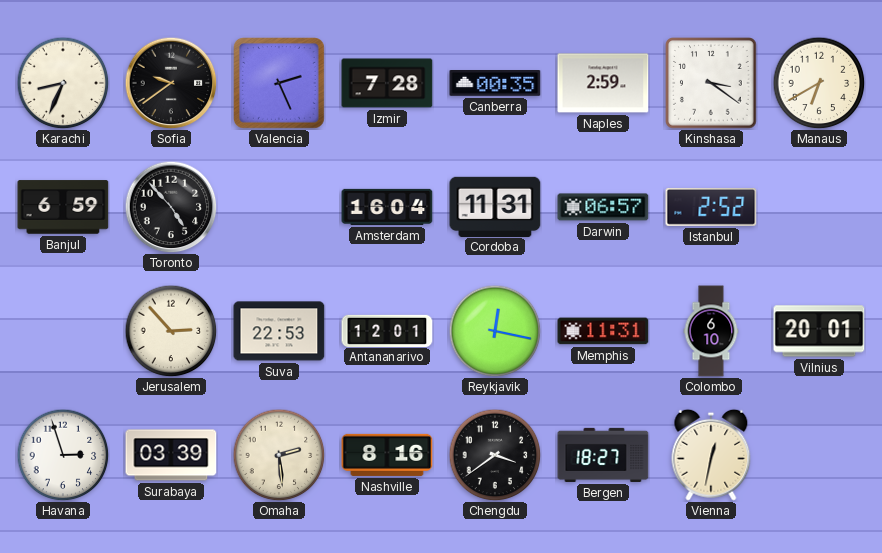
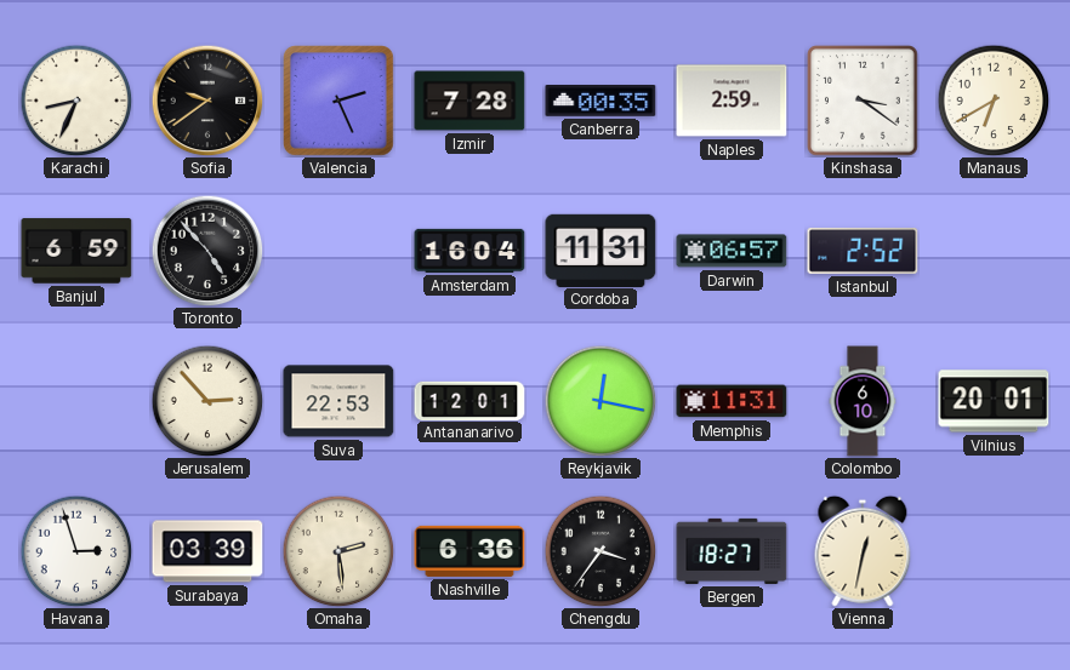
Nashville: 8:16 -> 6:36
Chengdu: 3:39 -> 3:36
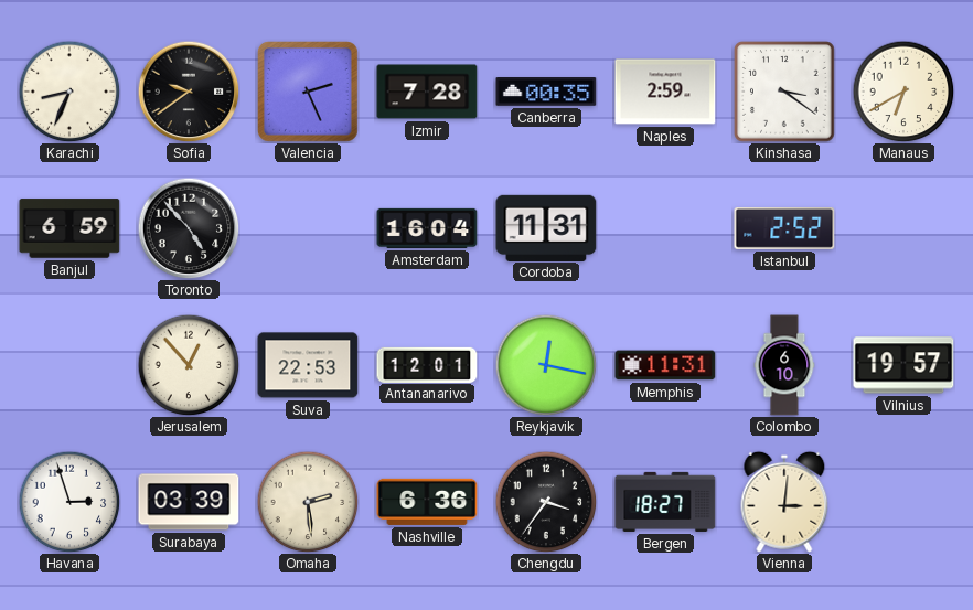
Darwin: 06:57 -> none
Jerusalem: 2:53 -> 12:53
Vilnius: 20:01 -> 19:57
Vienna: 12:32 -> 3:01
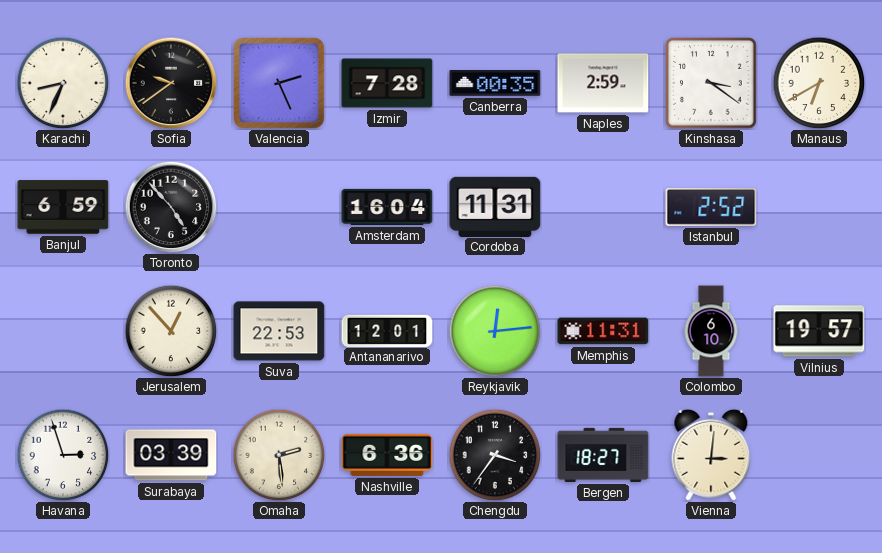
Reykjavik: 12:17 -> 12:14
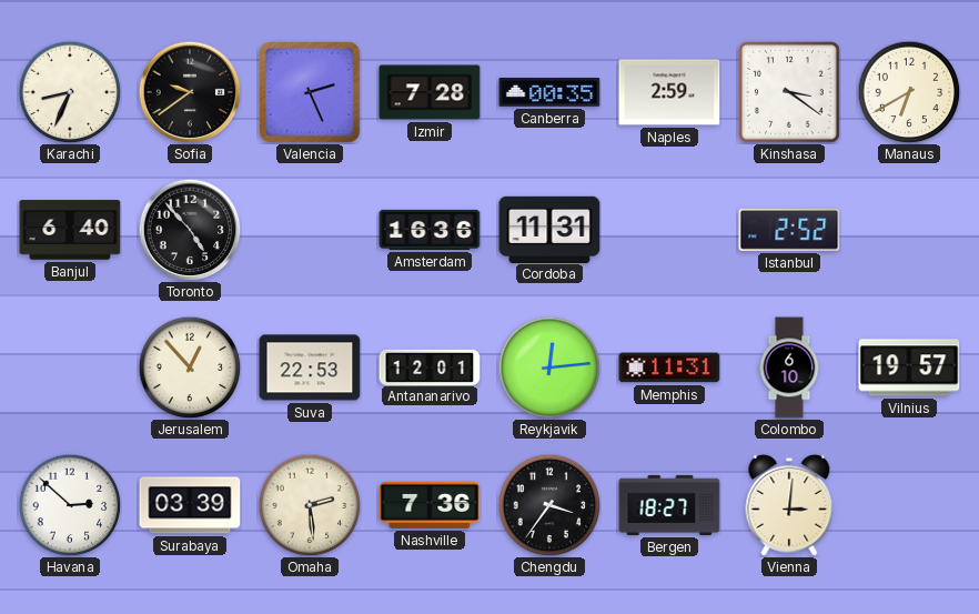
Banjul: 6:59 -> 6:40
Amsterdam: 16:04 -> 16:36
Havana: 2:57 -> 2:52
Nashville: 6:36 -> 7:36
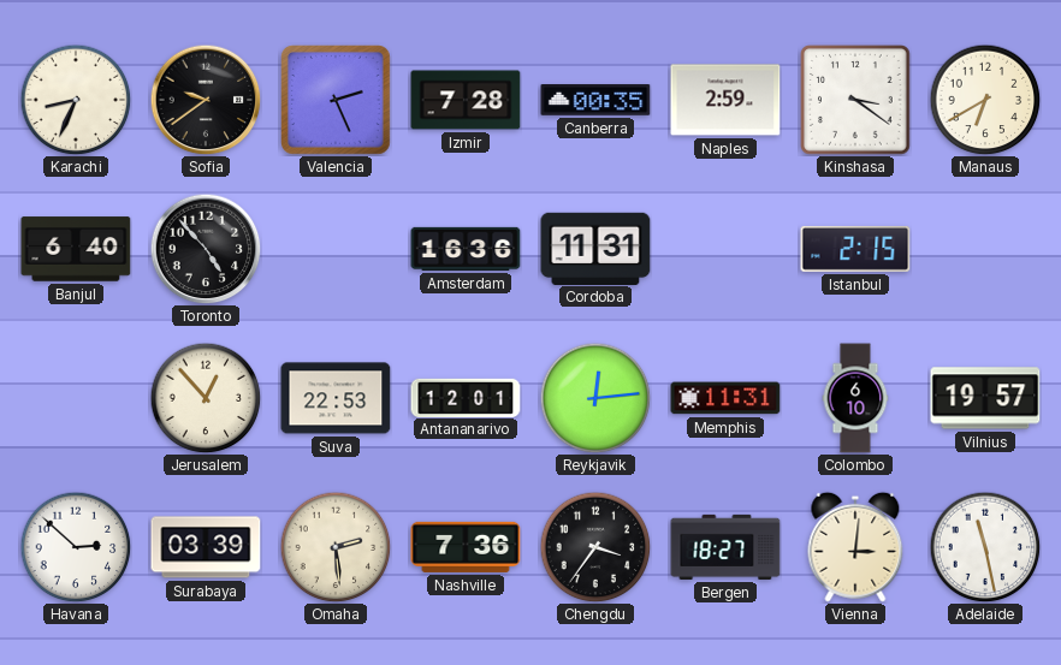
Istanbul: 2:52 -> 2:15
Adelaide: none -> 11:28
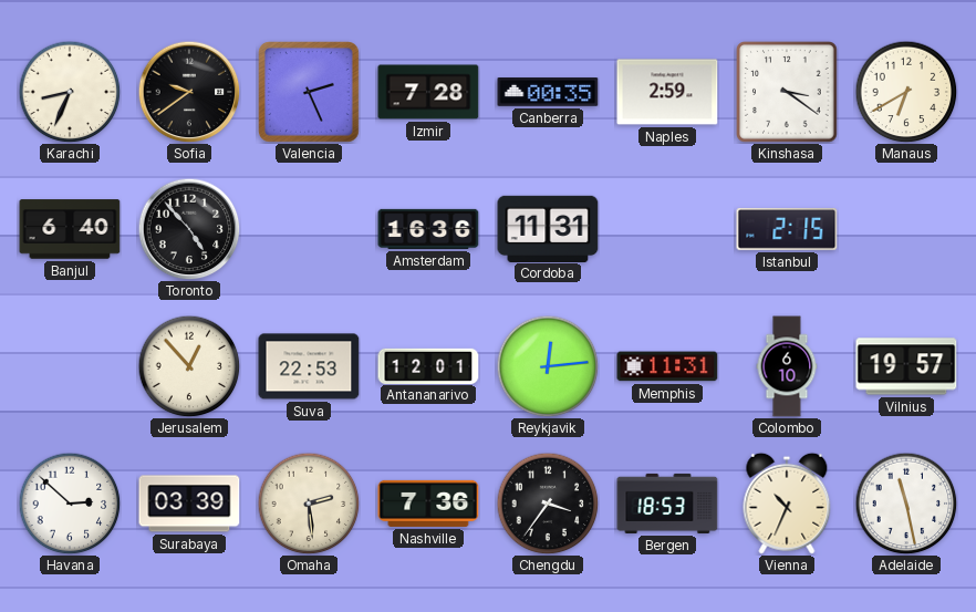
Bergen: 18:27 -> 18:53
Vienna: 3:01 -> 10:34
